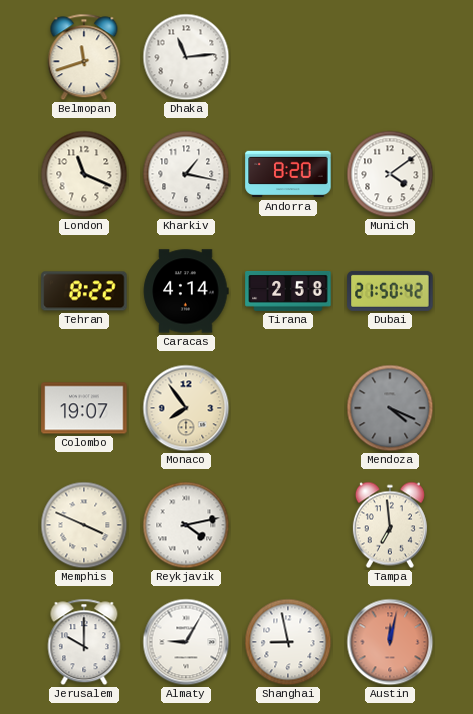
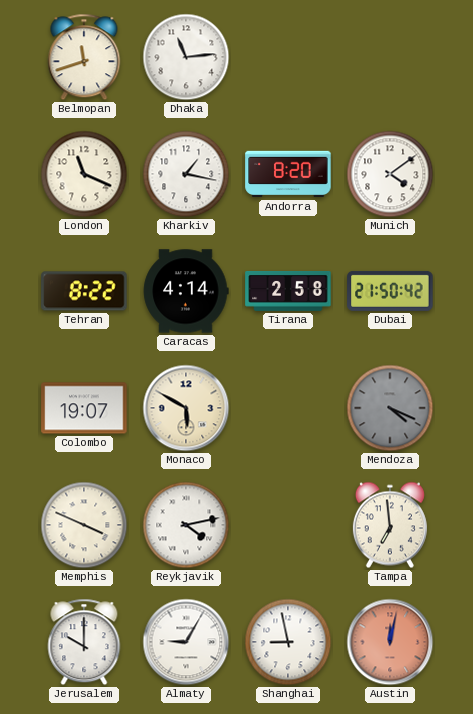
Monaco: 7:54 -> 5:50
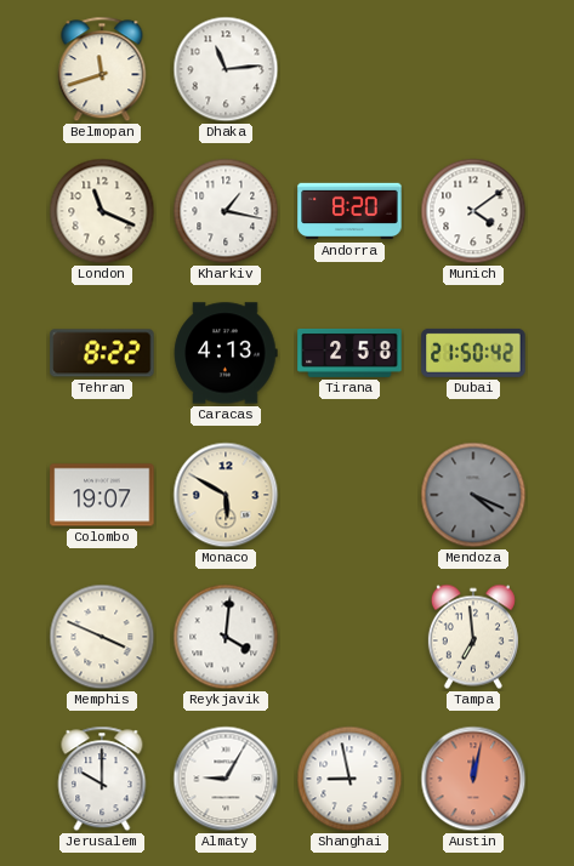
Caracas: 4:14 -> 4:13
Reykjavik: 4:13 -> 4:01
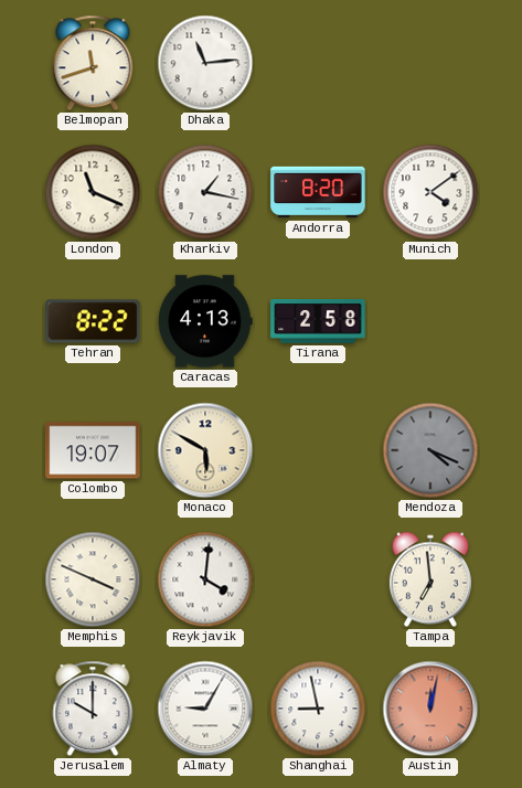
Dubai: 21:50 -> none
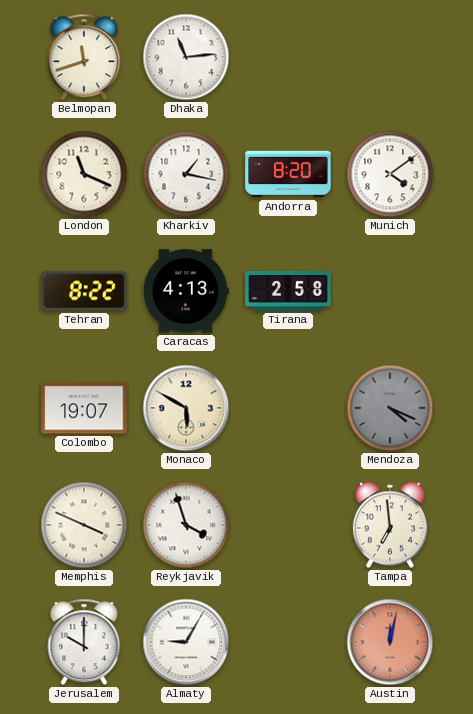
Reykjavik: 4:01 -> 3:57
Shanghai: 8:58 -> none
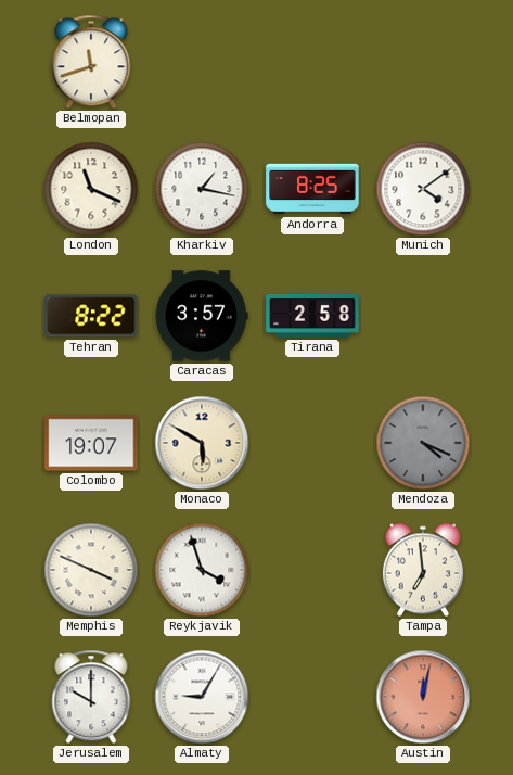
Dhaka: 11:14 -> none
Andorra: 8:20 -> 8:25
Caracas: 4:13 -> 3:57
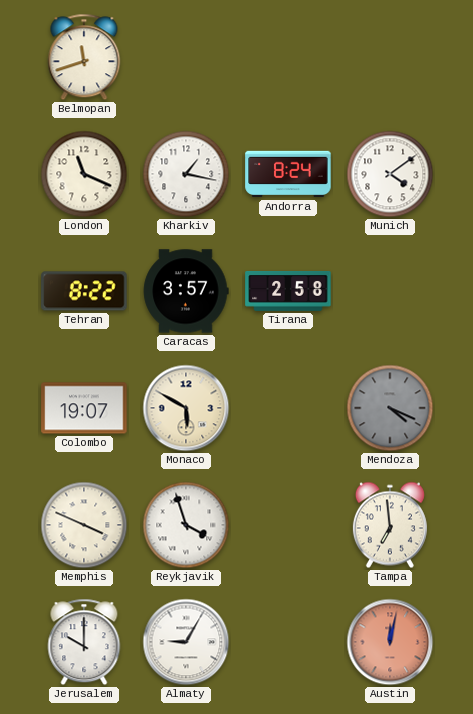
Andorra: 8:25 -> 8:24
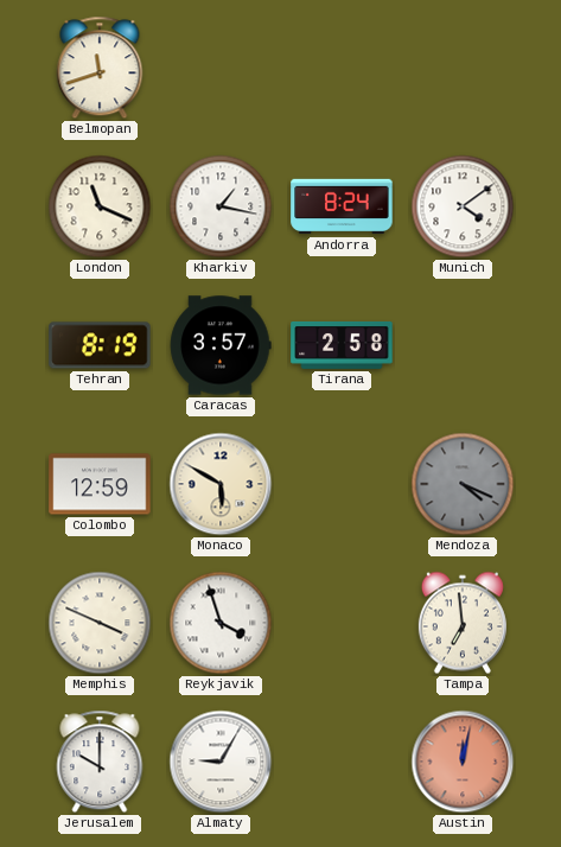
Tehran: 8:22 -> 8:19
Colombo: 19:07 -> 12:59
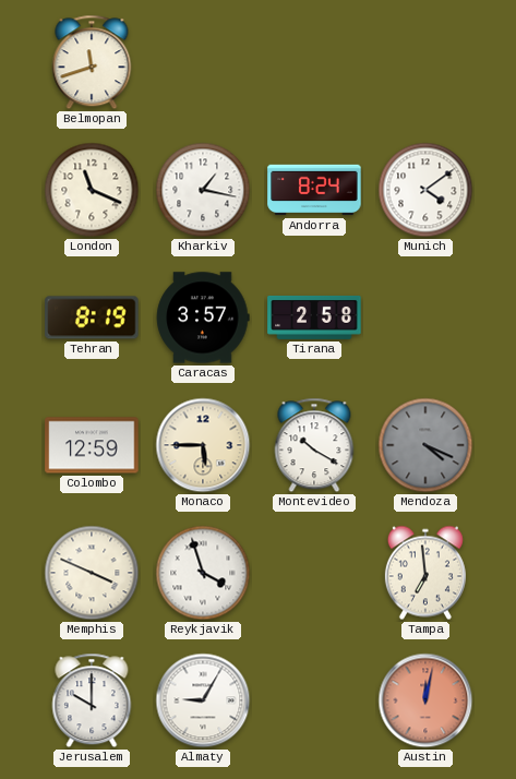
Monaco: 5:50 -> 5:45
Montevideo: none -> 10:20
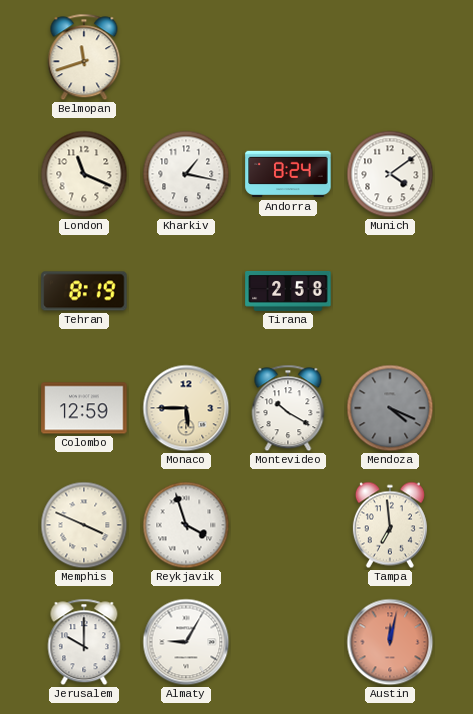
Caracas: 3:57 -> none
